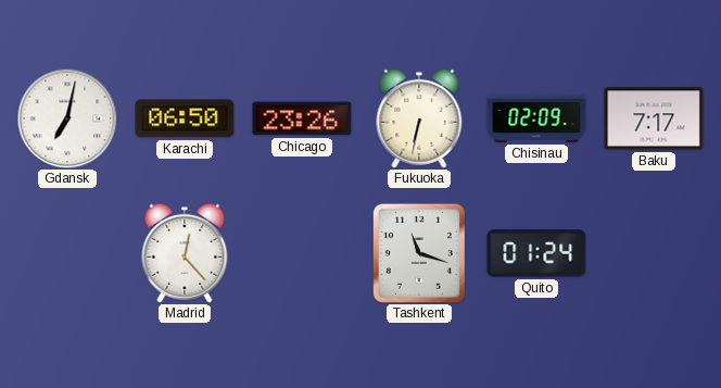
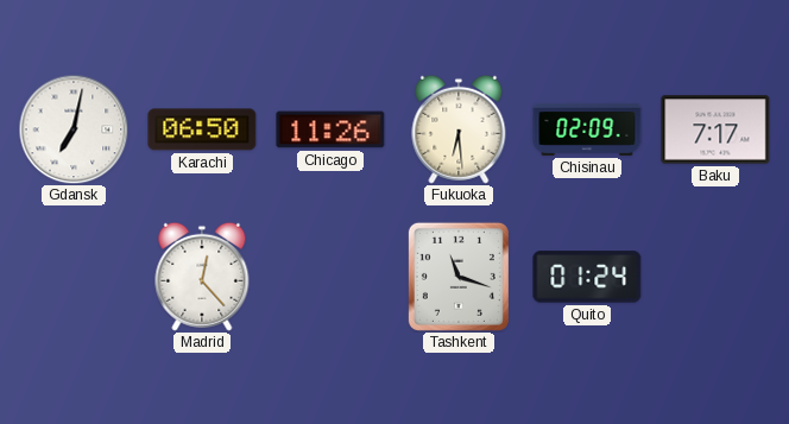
Chicago: 23:26 -> 11:26
Fukuoka: 6:32 -> 6:29
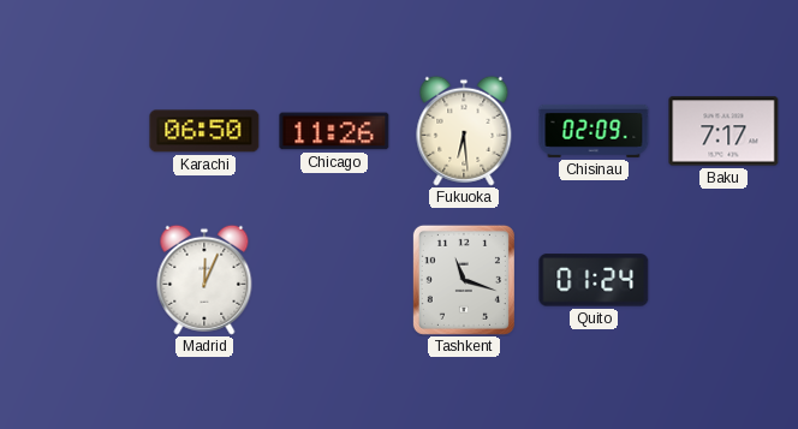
Gdansk: 7:02 -> none
Madrid: 12:23 -> 12:04
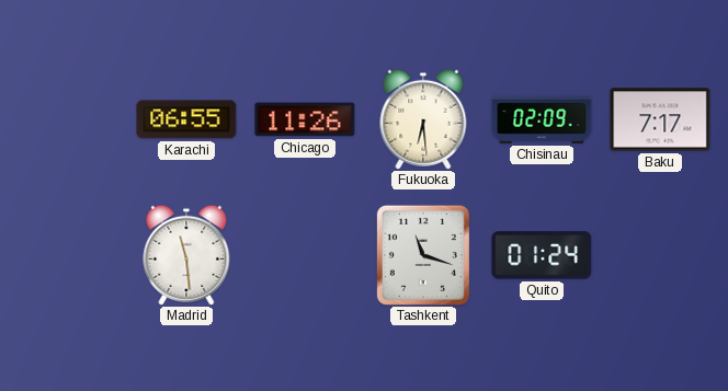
Karachi: 06:50 -> 06:55
Madrid: 12:04 -> 11:29
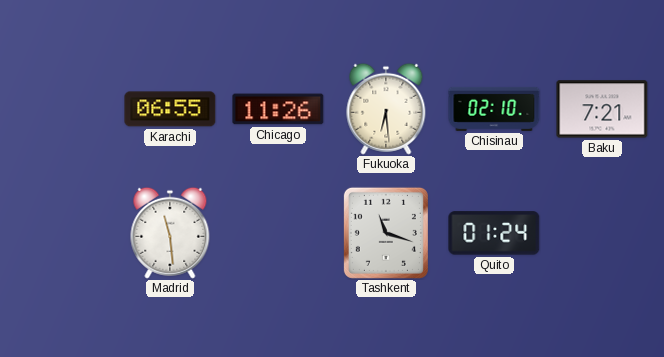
Chisinau: 02:09 -> 02:10
Baku: 7:17 -> 7:21
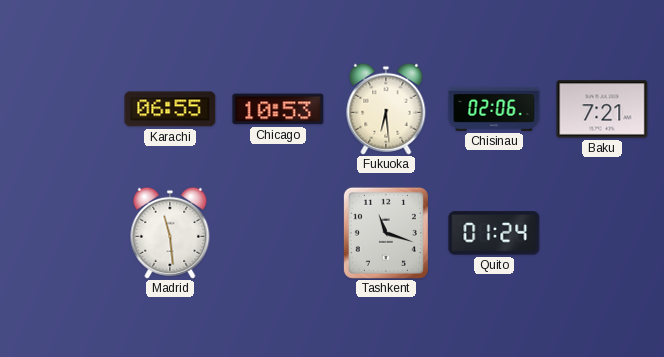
Chicago: 11:26 -> 10:53
Chisinau: 02:10 -> 02:06
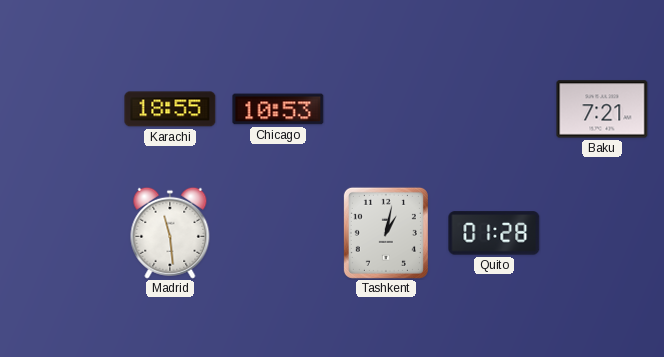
Karachi: 06:55 -> 18:55
Fukuoka: 6:29 -> none
Chisinau: 02:06 -> none
Tashkent: 11:18 -> 1:02
Quito: 01:24 -> 01:28
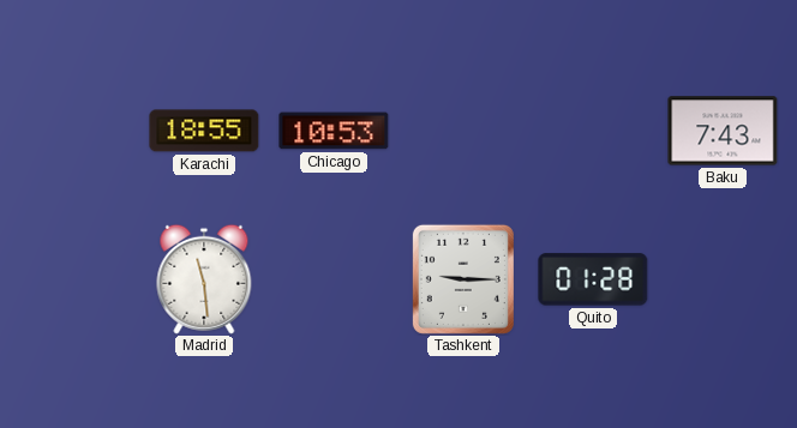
Baku: 7:21 -> 7:43
Tashkent: 1:02 -> 9:15
